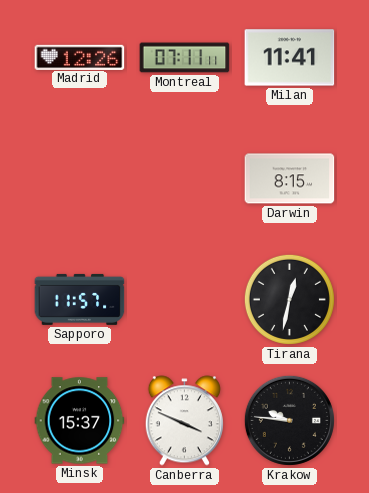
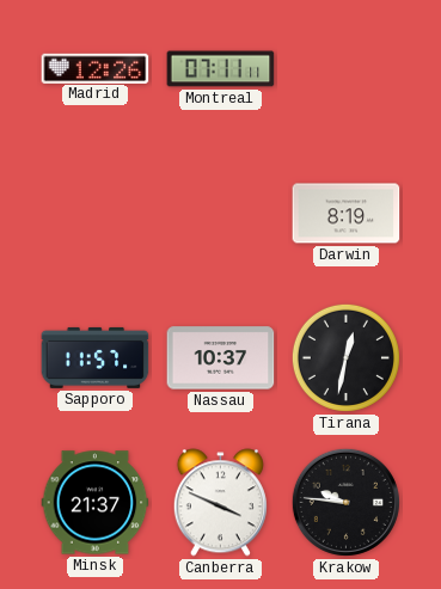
Milan: 11:41 -> none
Darwin: 8:15 -> 8:19
Nassau: none -> 10:37
Minsk: 15:37 -> 21:37
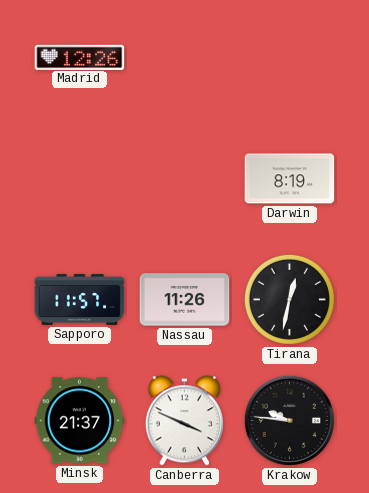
Montreal: 07:11 -> none
Nassau: 10:37 -> 11:26
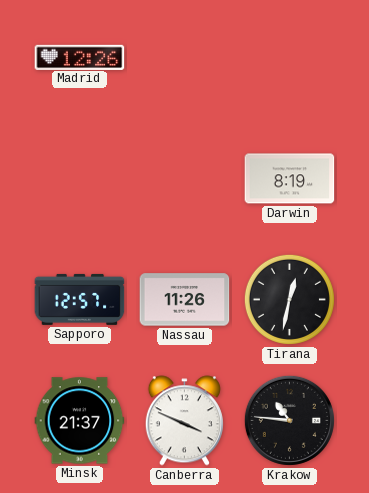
Sapporo: 11:57 -> 12:57
Krakow: 9:46 -> 10:46
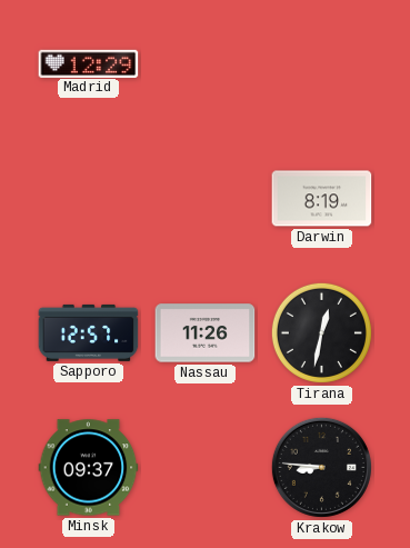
Madrid: 12:26 -> 12:29
Minsk: 21:37 -> 09:37
Canberra: 3:49 -> none
Krakow: 10:46 -> 8:46
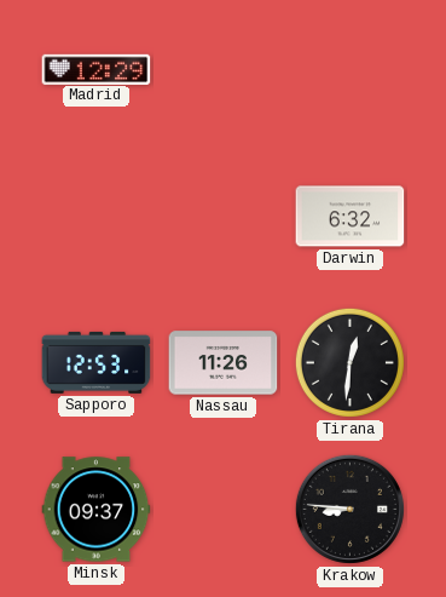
Darwin: 8:19 -> 6:32
Sapporo: 12:57 -> 12:53
Tirana: 12:32 -> 12:31
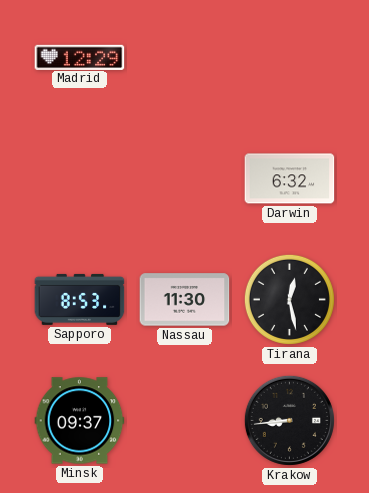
Sapporo: 12:53 -> 8:53
Nassau: 11:26 -> 11:30
Tirana: 12:31 -> 12:28
Krakow: 8:46 -> 8:44
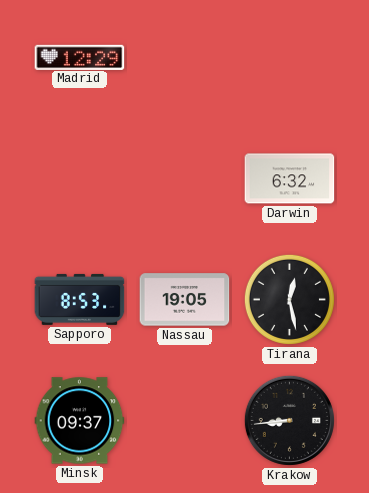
Nassau: 11:30 -> 19:05
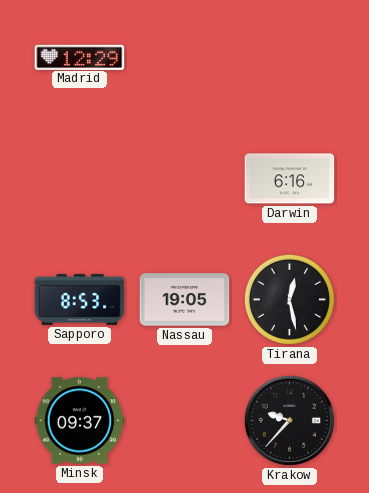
Darwin: 6:32 -> 6:16
Krakow: 8:44 -> 9:37
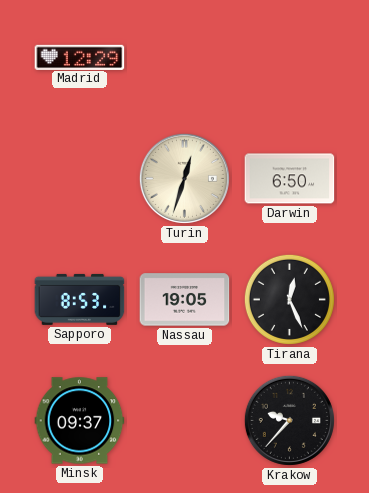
Turin: none -> 12:33
Darwin: 6:16 -> 6:50
Tirana: 12:28 -> 12:26
